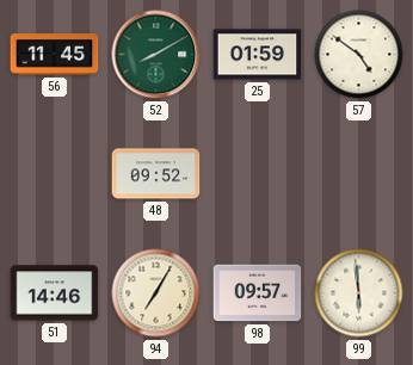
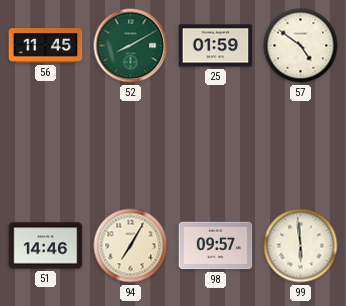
48: 09:52 -> none
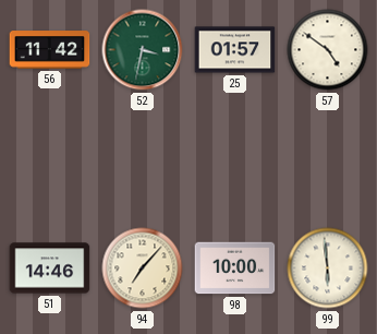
56: 11:45 -> 11:42
52: 8:10 -> 3:32
25: 01:59 -> 01:57
94: 7:05 -> 7:07
98: 09:57 -> 10:00
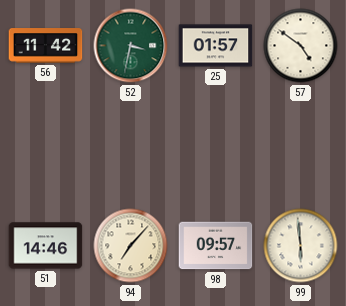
98: 10:00 -> 09:57
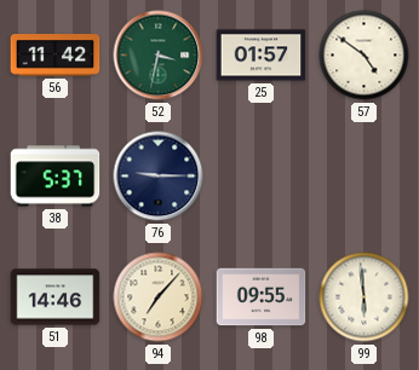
38: none -> 5:37
76: none -> 9:15
98: 09:57 -> 09:55
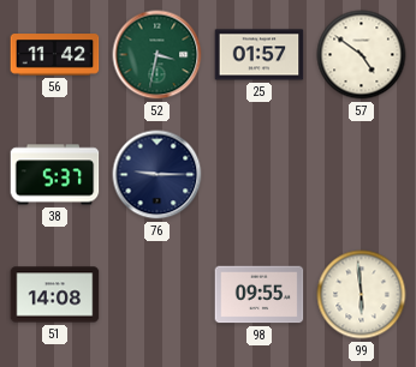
51: 14:46 -> 14:08
94: 7:07 -> none
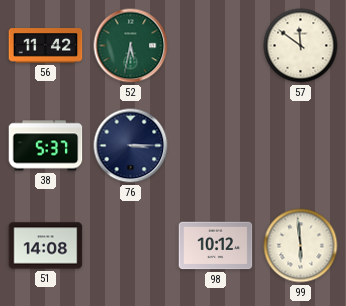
52: 3:32 -> 5:32
25: 01:57 -> none
57: 4:51 -> 11:51
76: 9:15 -> 3:15
98: 09:55 -> 10:12
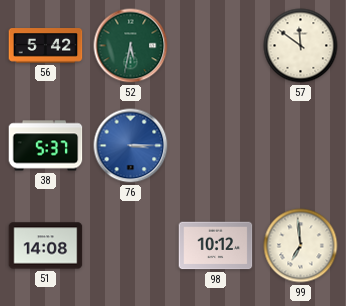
56: 11:42 -> 5:42
76 dial: navy -> blue
99: 5:59 -> 6:59
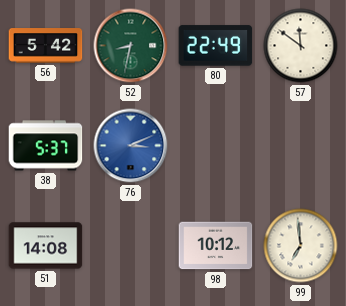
52: 5:32 -> 8:32
80: none -> 22:49
76: 3:15 -> 3:11
